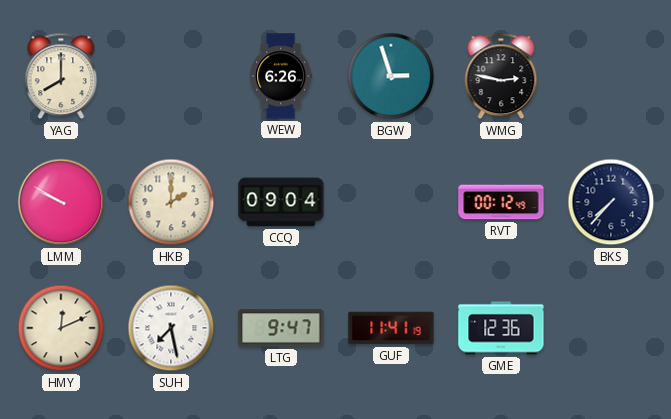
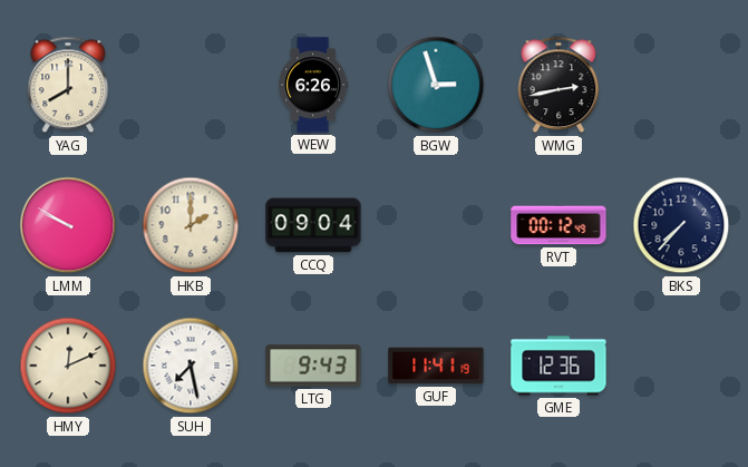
WMG: 2:47 -> 2:43
LTG: 9:47 -> 9:43
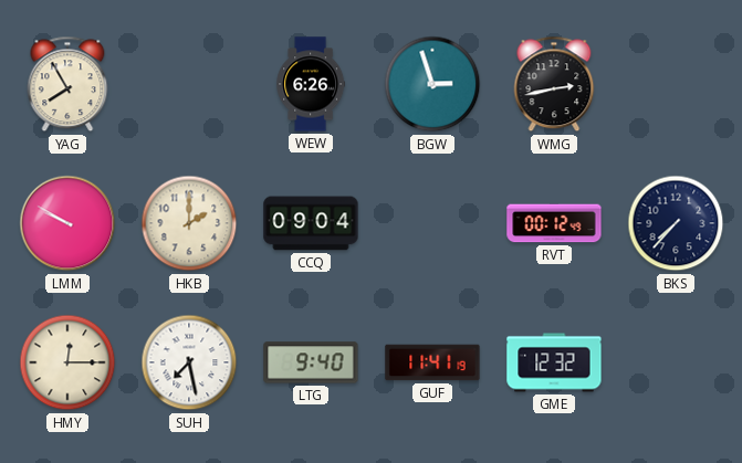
YAG: 8:00 -> 7:55
HMY: 12:11 -> 12:15
LTG: 9:43 -> 9:40
GME: 12:36 -> 12:32
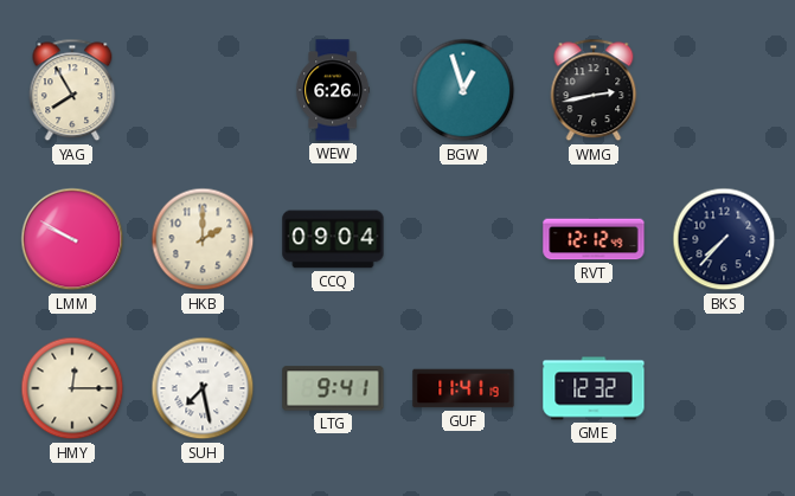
BGW: 2:57 -> 12:57
RVT: 00:12 -> 12:12
LTG: 9:40 -> 9:41
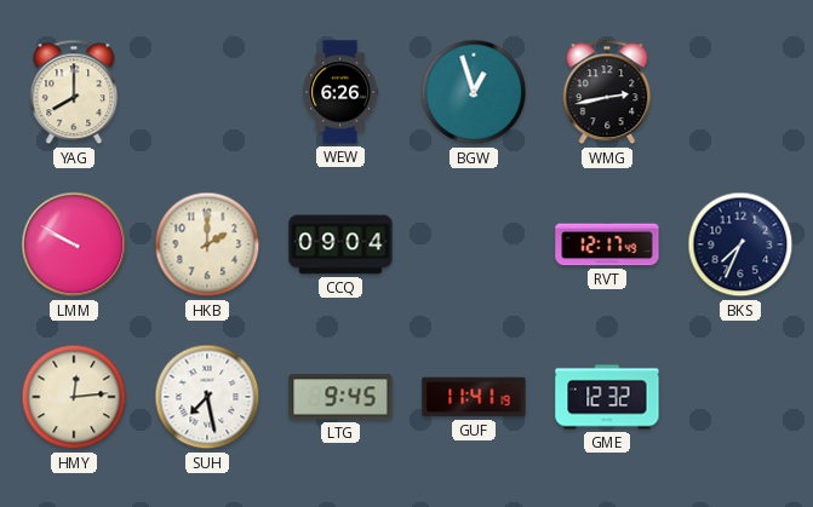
YAG: 7:55 -> 8:00
RVT: 12:12 -> 12:17
BKS: 7:37 -> 7:34
HMY: 12:15 -> 12:14
LTG: 9:41 -> 9:45
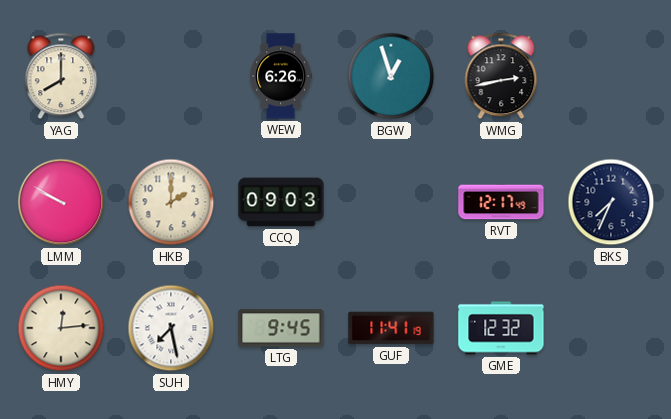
CCQ: 09:04 -> 09:03
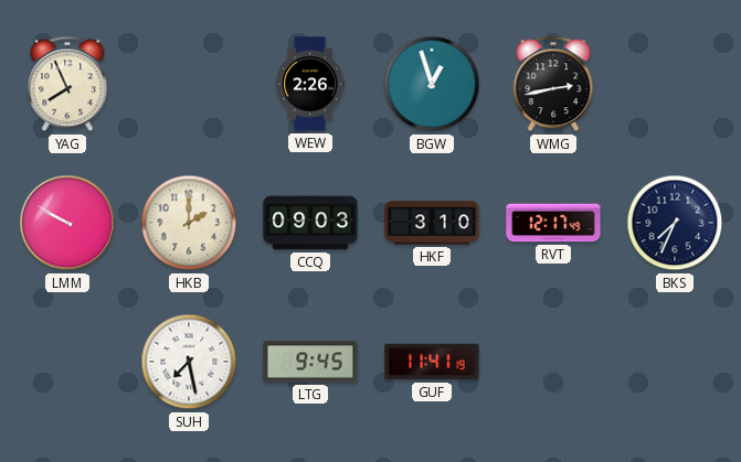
YAG: 8:00 -> 7:56
WEW: 6:26 -> 2:26
HKF: none -> 3:10
HMY: 12:14 -> none
GME: 12:32 -> none
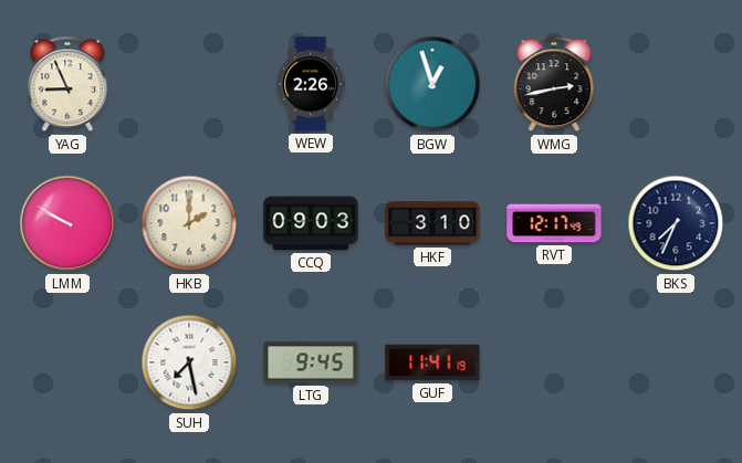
YAG: 7:56 -> 8:56
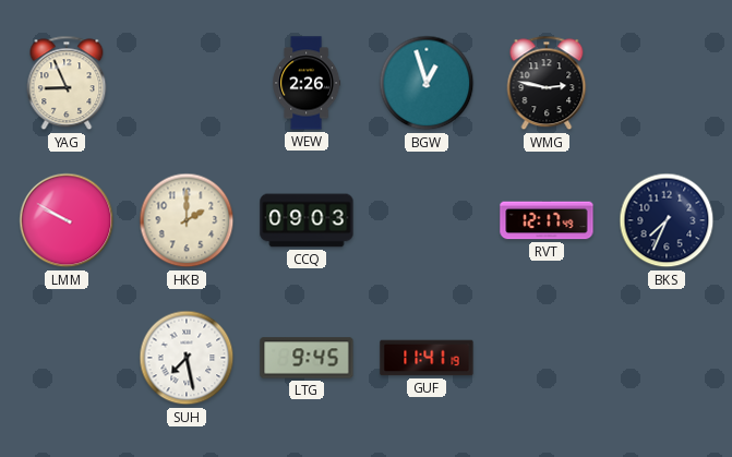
WMG: 2:43 -> 2:47
HKF: 3:10 -> none
